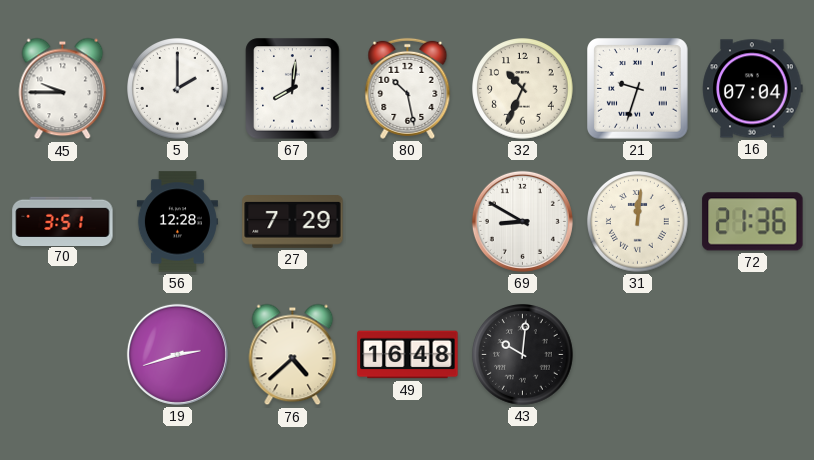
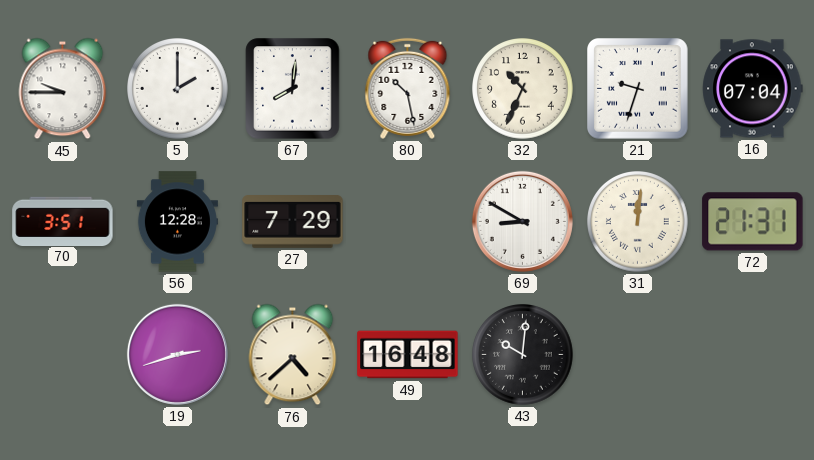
72: 21:36 -> 21:31
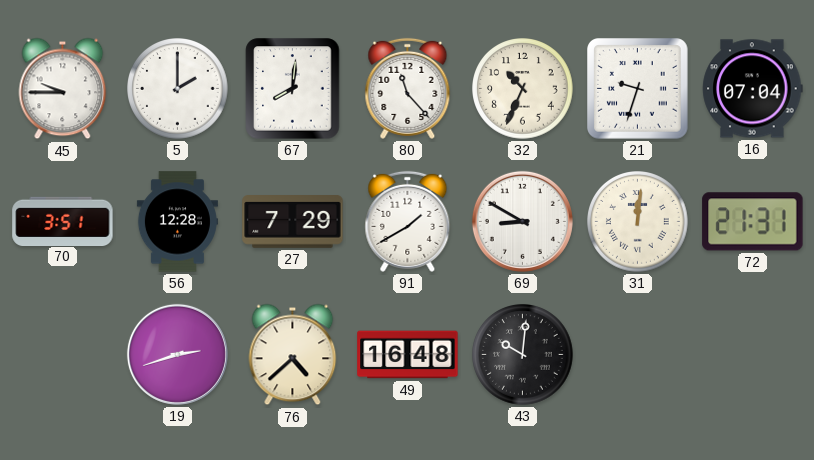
80: 10:28 -> 11:23
91: none -> 1:40
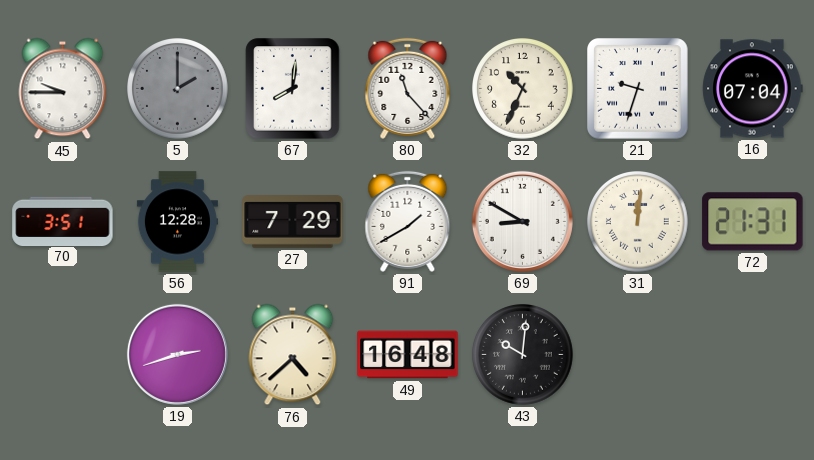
5 dial: white -> grey
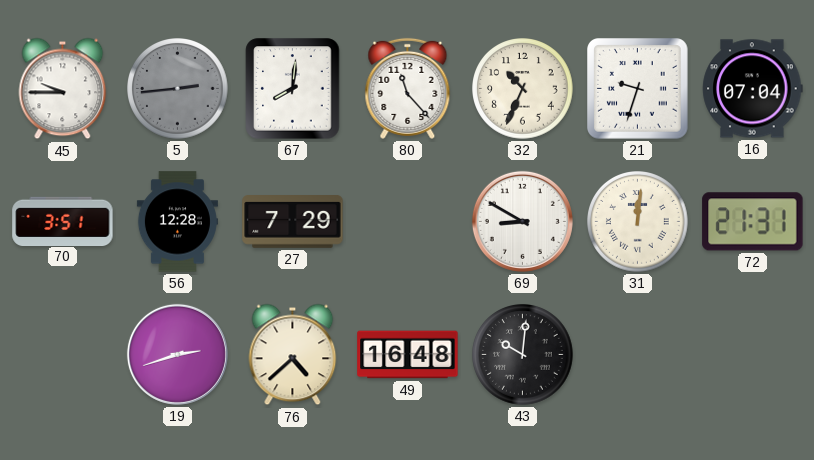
5: 2:00 -> 2:44
91: 1:40 -> none
